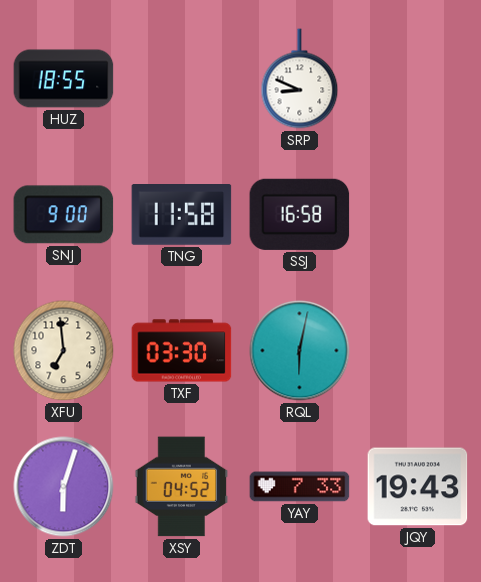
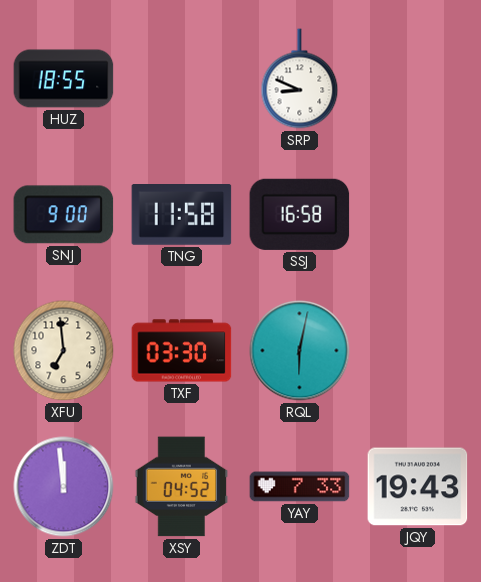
ZDT: 6:03 -> 11:59
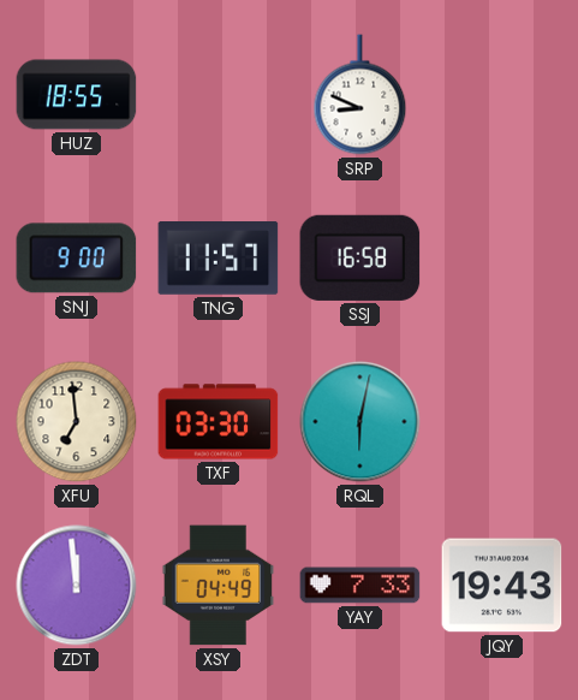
TNG: 11:58 -> 11:57
XSY: 04:52 -> 04:49
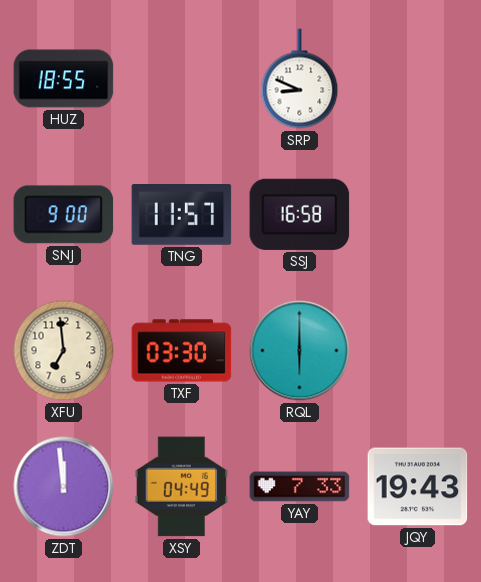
RQL: 6:02 -> 6:00
